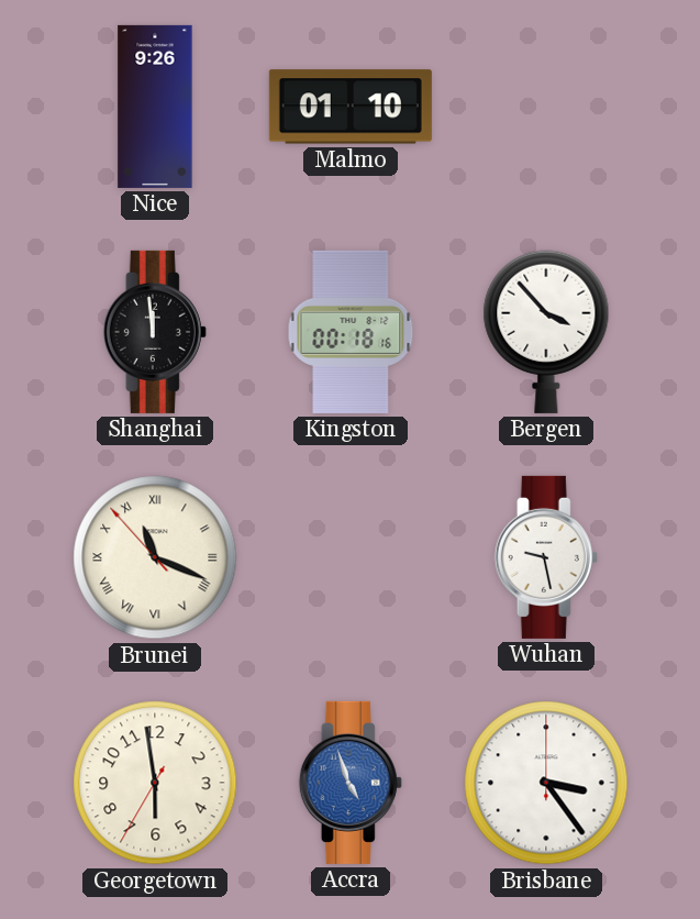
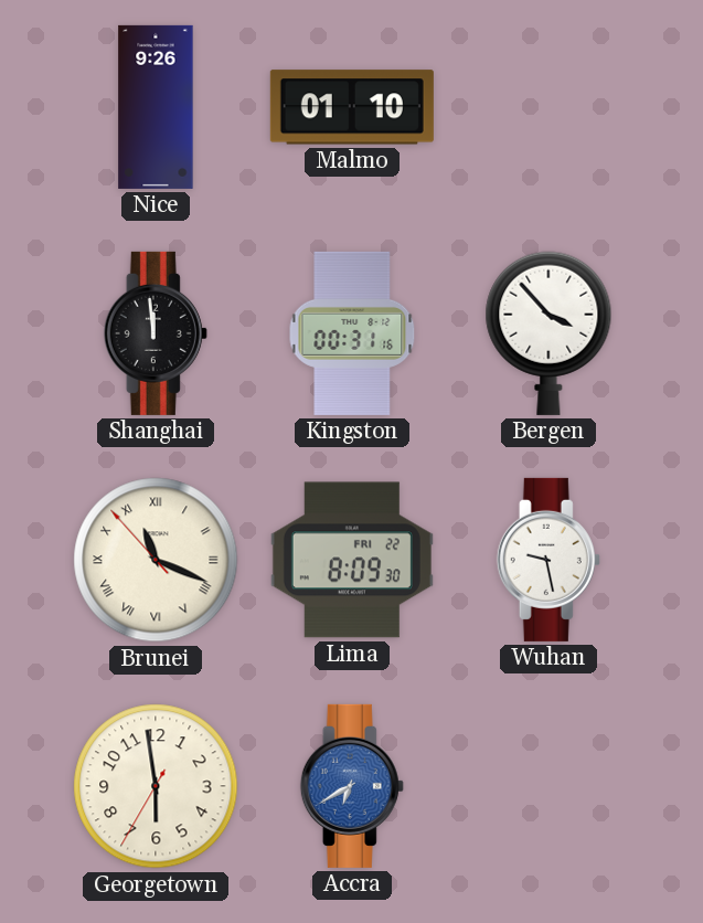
Kingston: 00:18 -> 00:31
Lima: none -> 8:09
Accra: 4:57 -> 6:40
Brisbane: 3:24 -> none
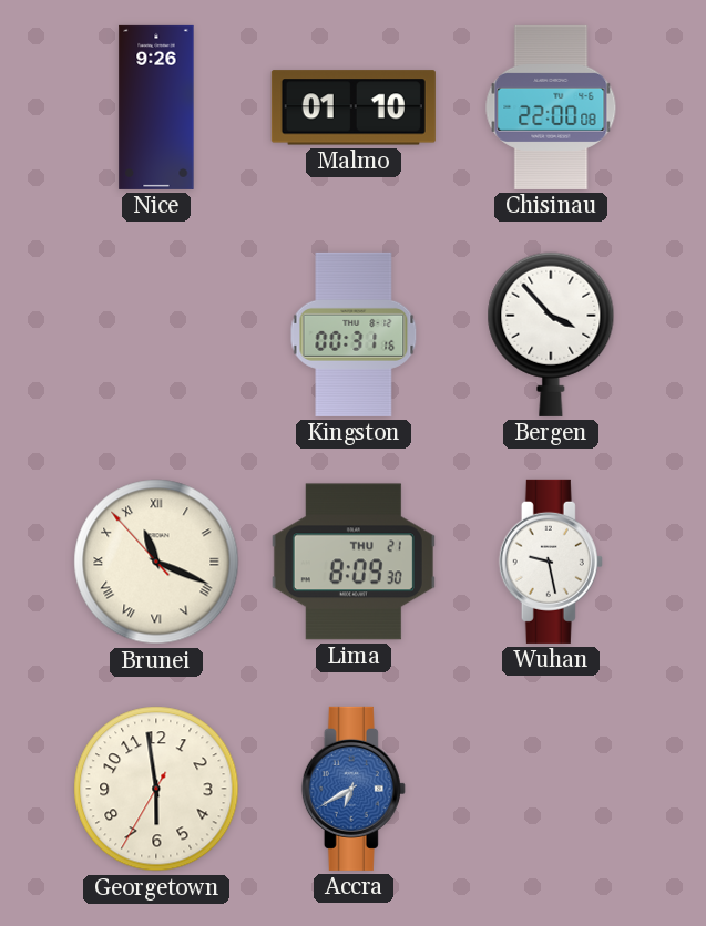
Chisinau: none -> 22:00
Shanghai: 11:59 -> none
Lima date: FRI 22 -> THU 21
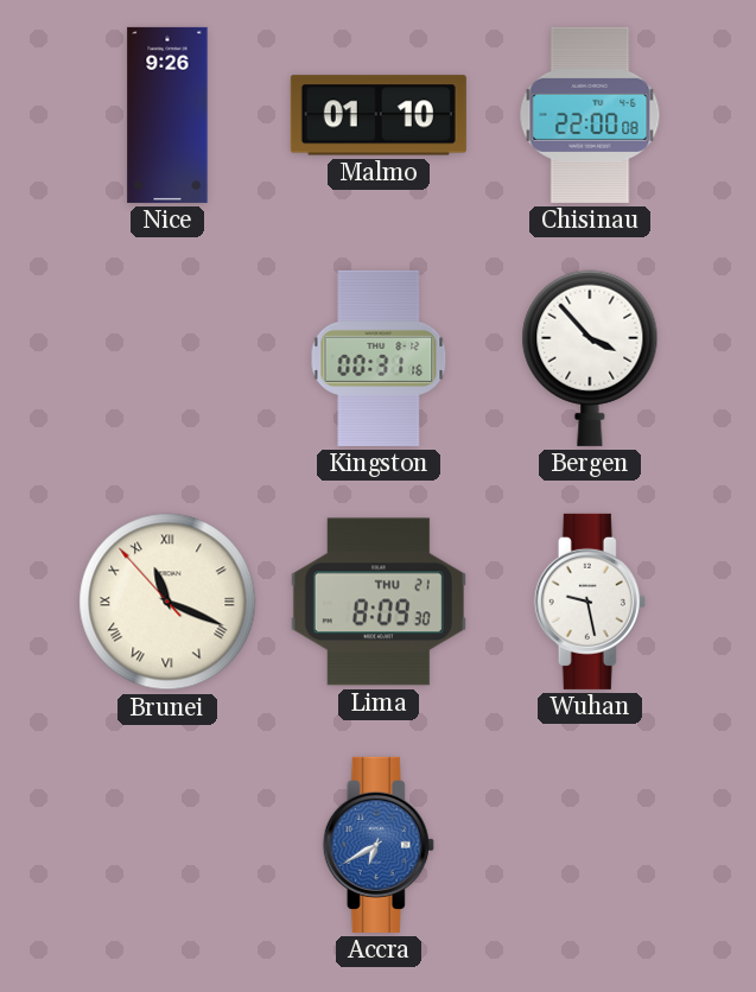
Georgetown: 5:58 -> none
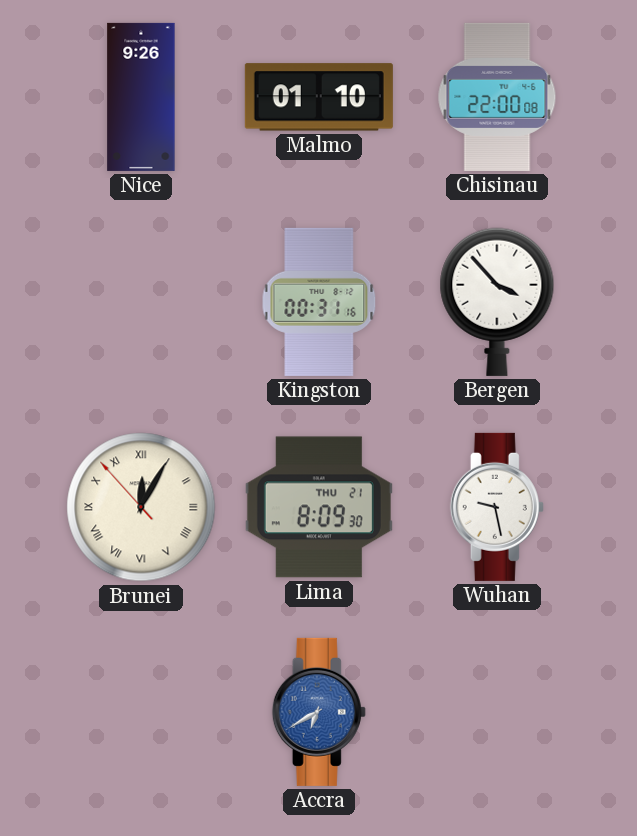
Brunei: 11:18 -> 12:04
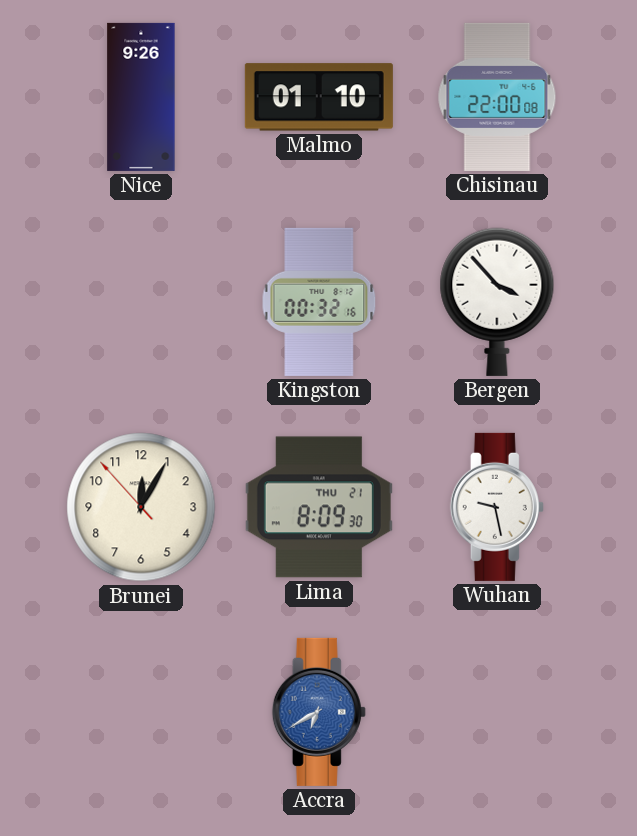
Kingston: 00:31 -> 00:32
Brunei numerals: Roman -> Arabic
